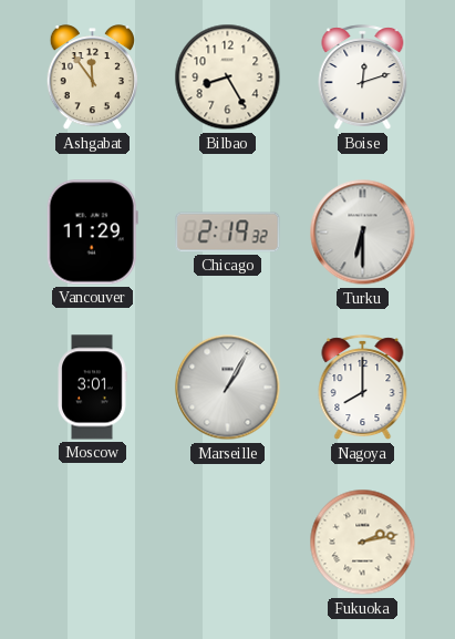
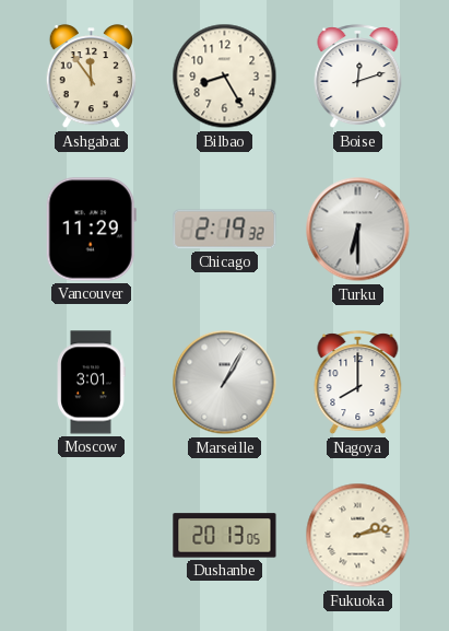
Dushanbe: none -> 20:13
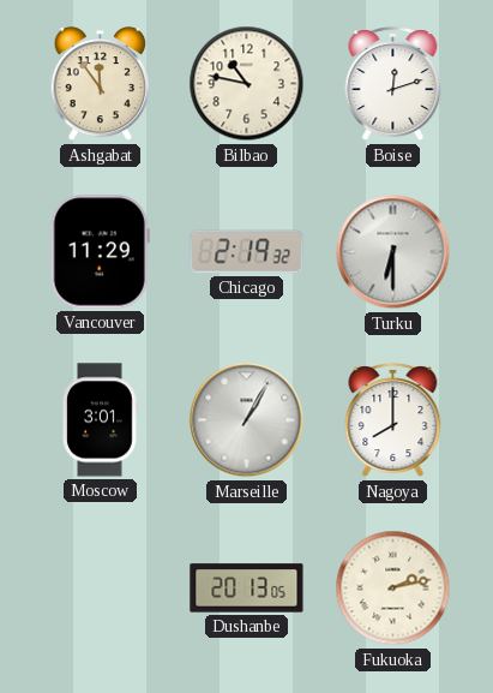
Bilbao: 8:25 -> 10:47
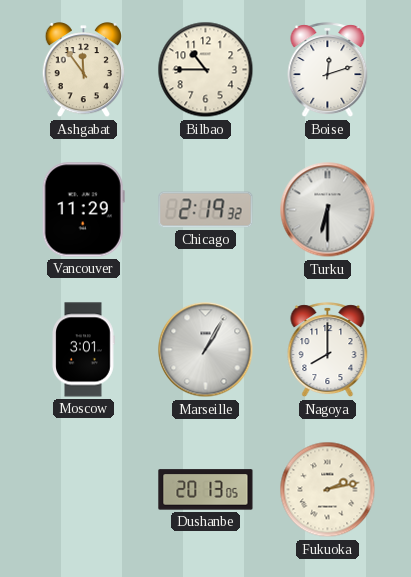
Bilbao: 10:47 -> 10:45
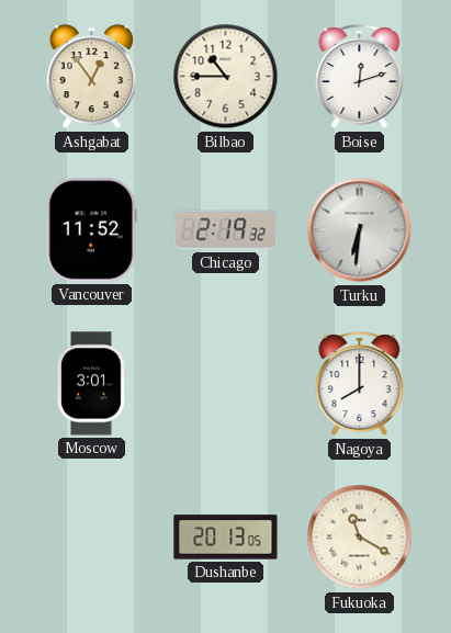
Ashgabat: 11:54 -> 12:54
Vancouver: 11:29 -> 11:52
Turku: 6:30 -> 6:31
Marseille: 1:05 -> none
Fukuoka: 2:13 -> 11:20
